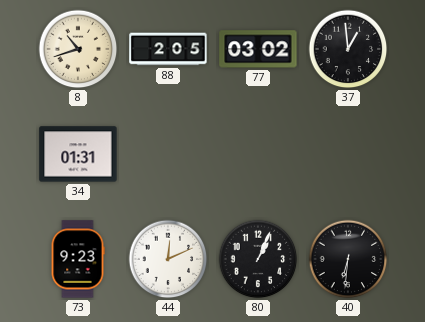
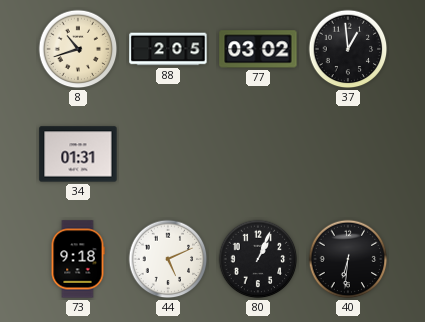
73: 9:23 -> 9:18
44: 12:11 -> 5:11
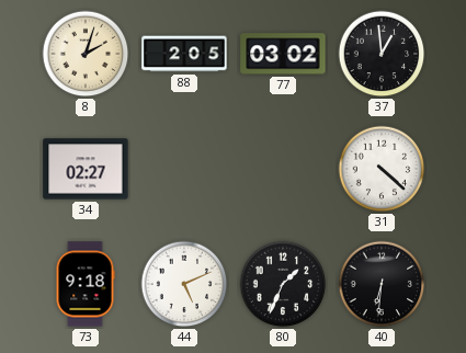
8: 10:42 -> 2:03
34: 01:31 -> 02:27
31: none -> 4:22
80: 1:04 -> 1:34
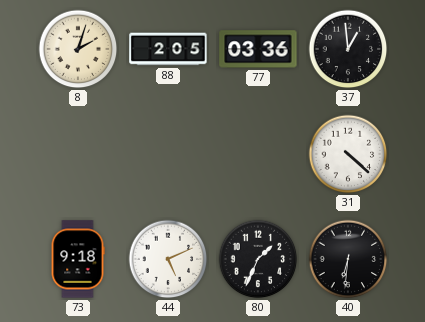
77: 03:02 -> 03:36
34: 02:27 -> none
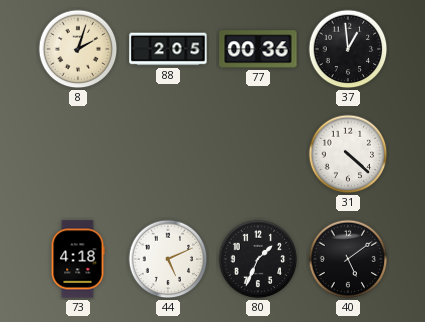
77: 03:36 -> 00:36
73: 9:18 -> 4:18
40: 6:31 -> 5:09
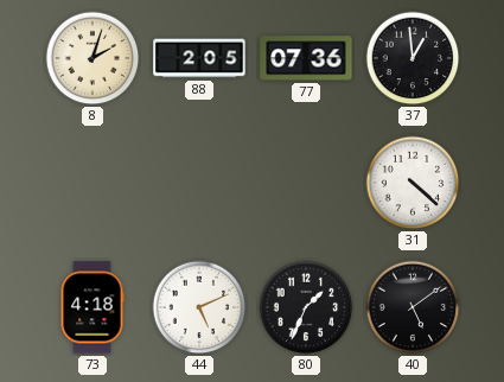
77: 00:36 -> 07:36
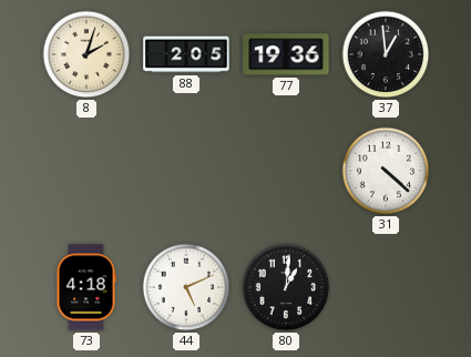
77: 07:36 -> 19:36
80: 1:34 -> 1:01
40: 5:09 -> none
